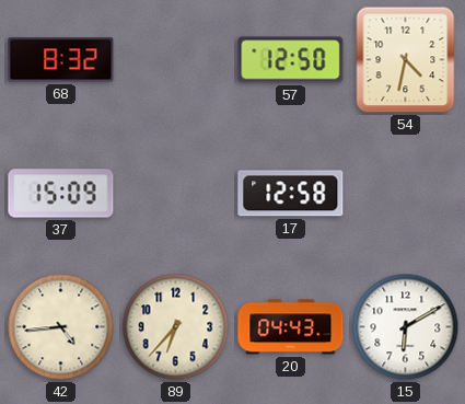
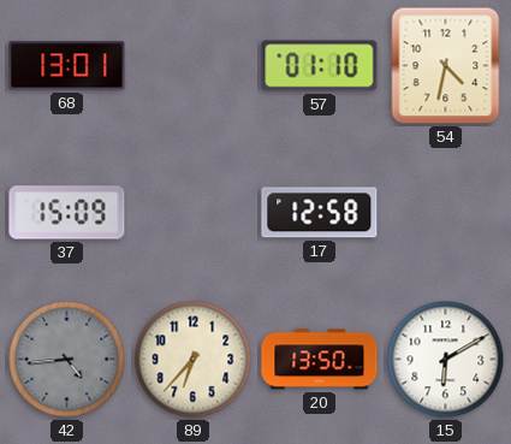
68: 8:32 -> 13:01
57: 12:50 -> 01:10
42 dial: cream -> grey
20: 04:43 -> 13:50
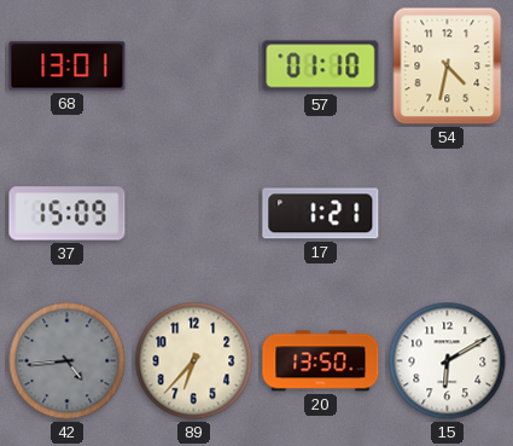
17: 12:58 -> 1:21
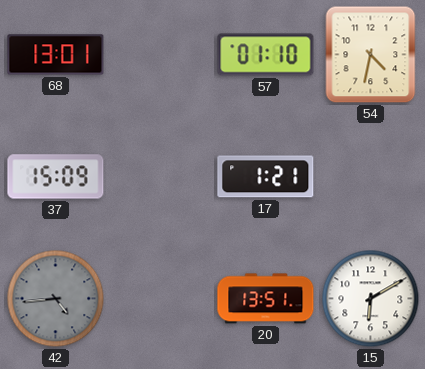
89: 6:37 -> none
20: 13:50 -> 13:51
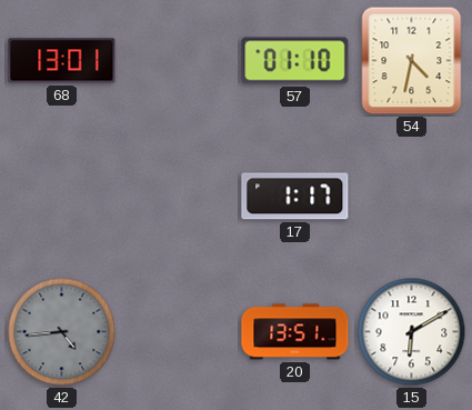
37: 15:09 -> none
17: 1:21 -> 1:17
